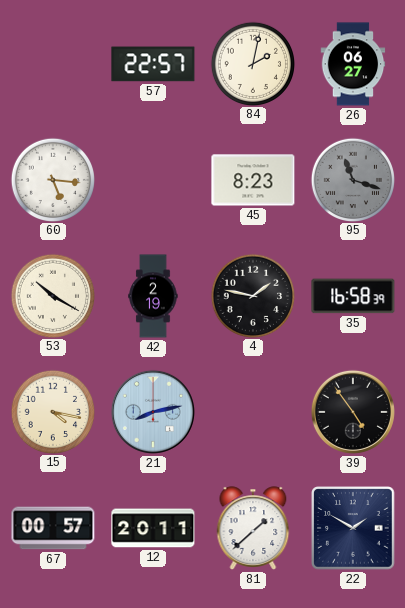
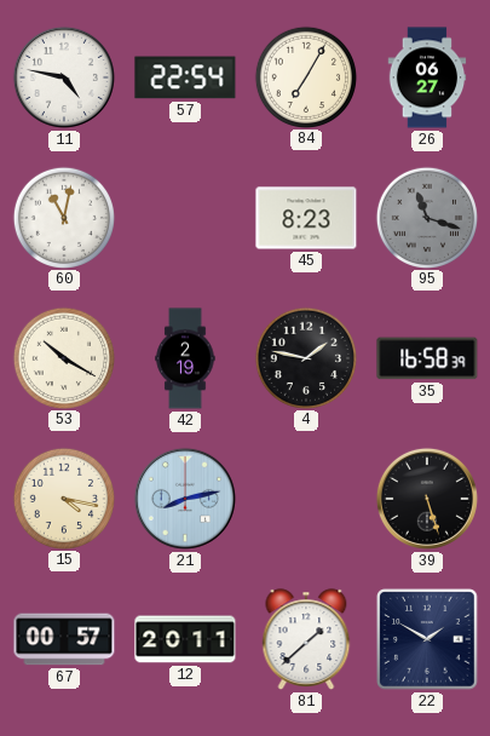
11: none -> 4:47
57: 22:57 -> 22:54
84: 2:02 -> 7:05
60: 5:16 -> 11:02
39: 4:54 -> 5:27
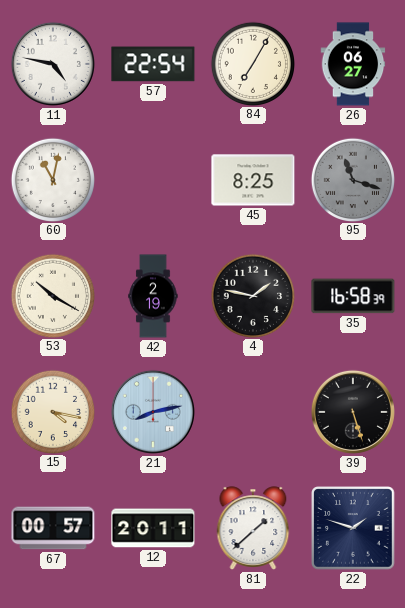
45: 8:23 -> 8:25
22: 1:50 -> 1:48
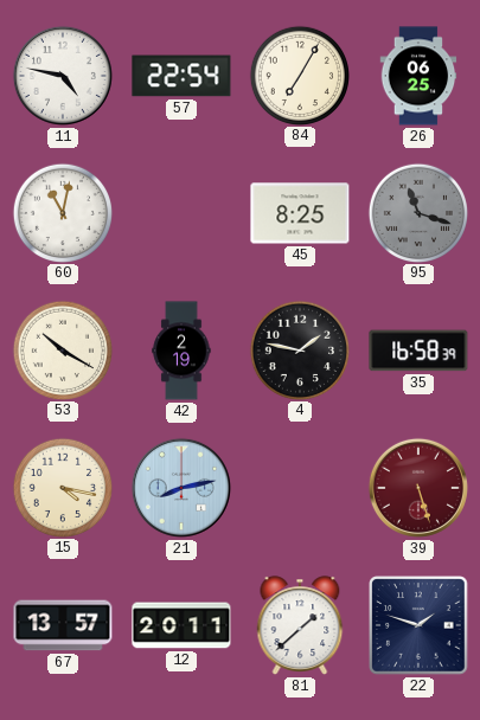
26: 06:27 -> 06:25
39 dial: black -> burgundy
67: 00:57 -> 13:57
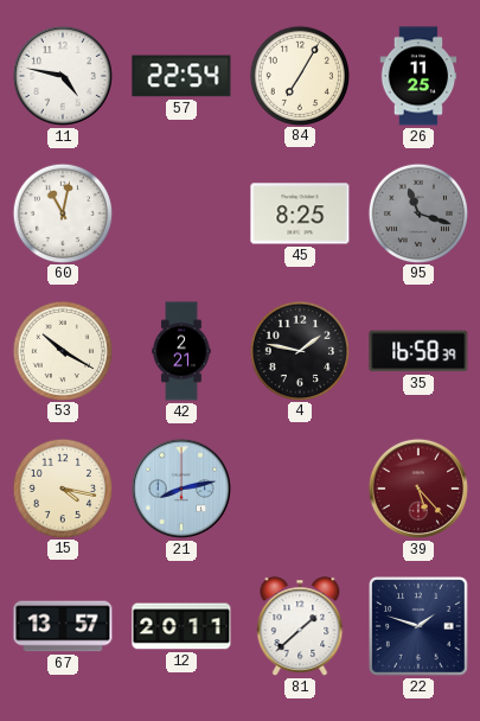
26: 06:25 -> 11:25
42: 2:19 -> 2:21
39: 5:27 -> 5:23
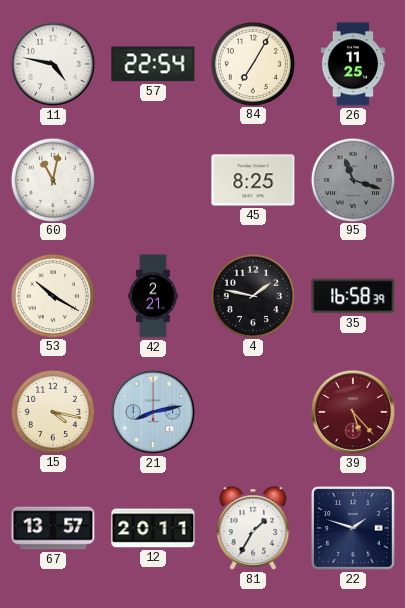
81: 1:38 -> 1:35
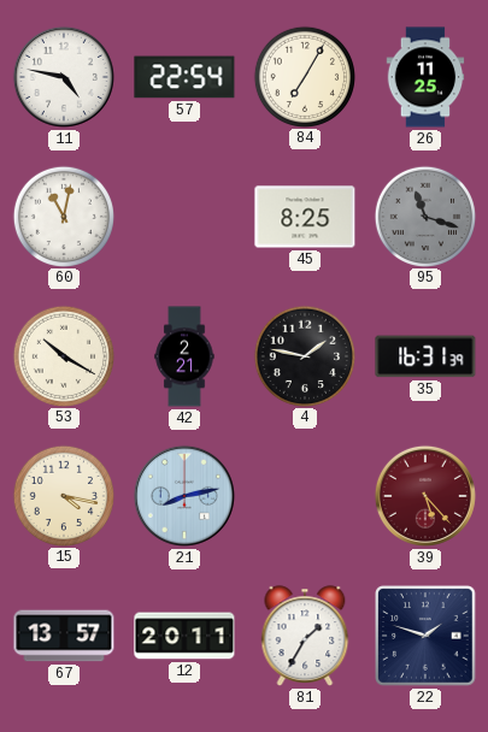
35: 16:58 -> 16:31
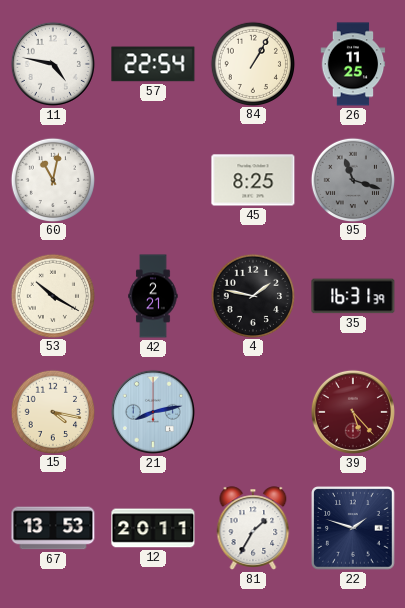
84: 7:05 -> 1:05
67: 13:57 -> 13:53
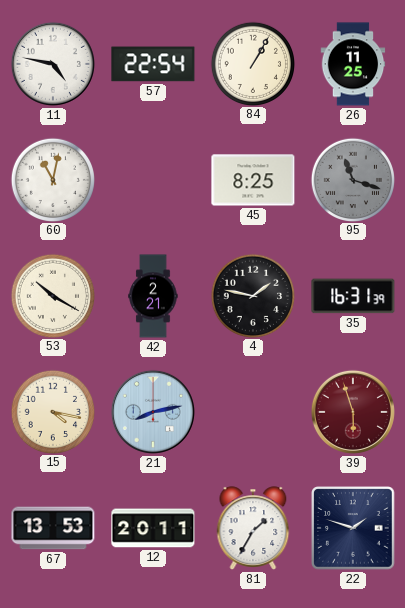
39: 5:23 -> 5:57
